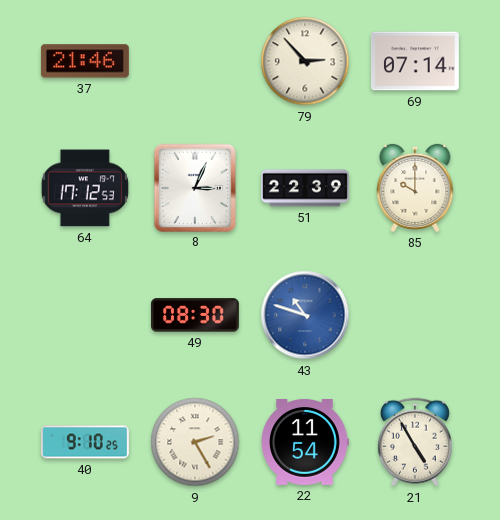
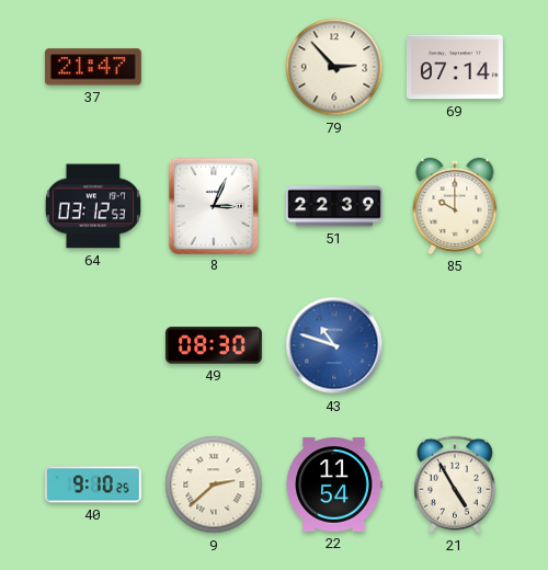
37: 21:46 -> 21:47
64: 17:12 -> 03:12
9: 2:25 -> 2:38
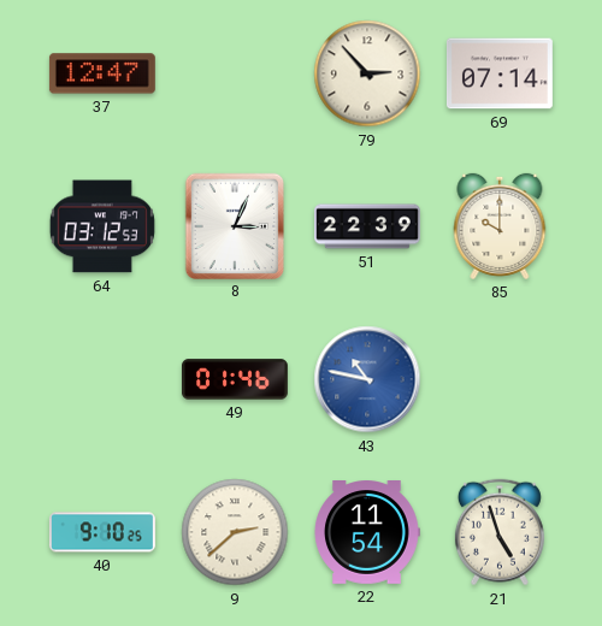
37: 21:47 -> 12:47
49: 08:30 -> 01:46
43: 10:48 -> 10:47
21: 4:55 -> 4:57
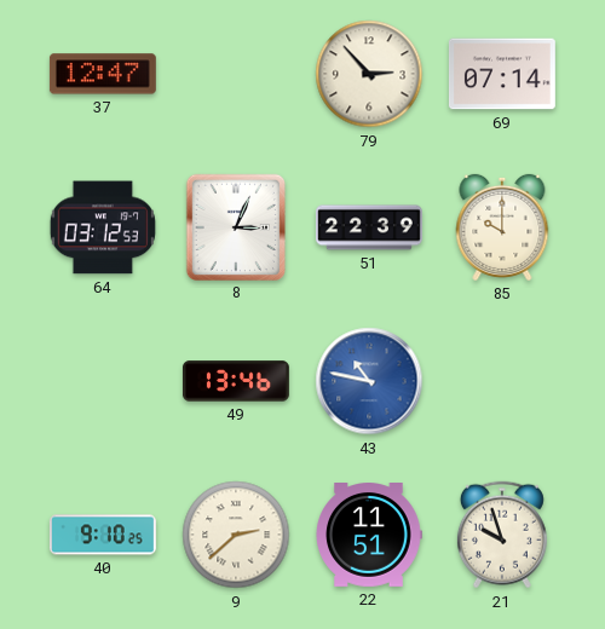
49: 01:46 -> 13:46
22: 11:54 -> 11:51
21: 4:57 -> 9:57
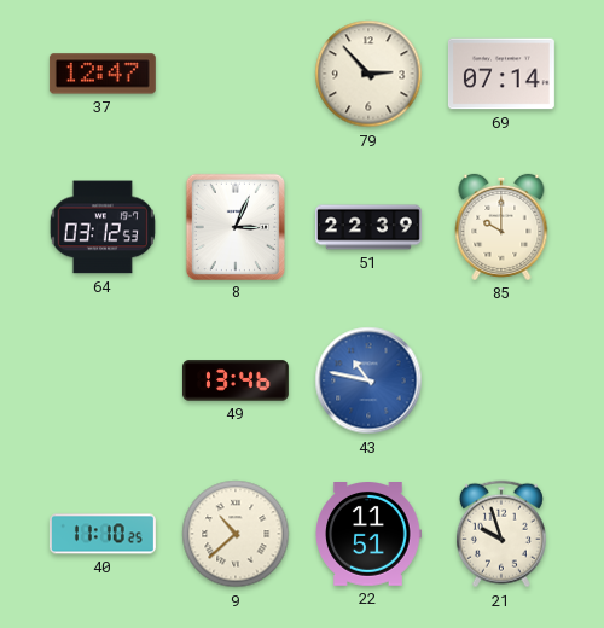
40: 9:10 -> 11:10
9: 2:38 -> 10:38
